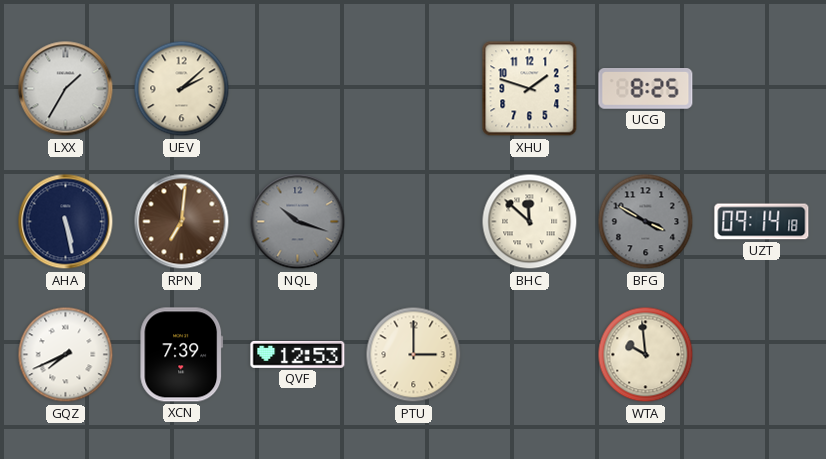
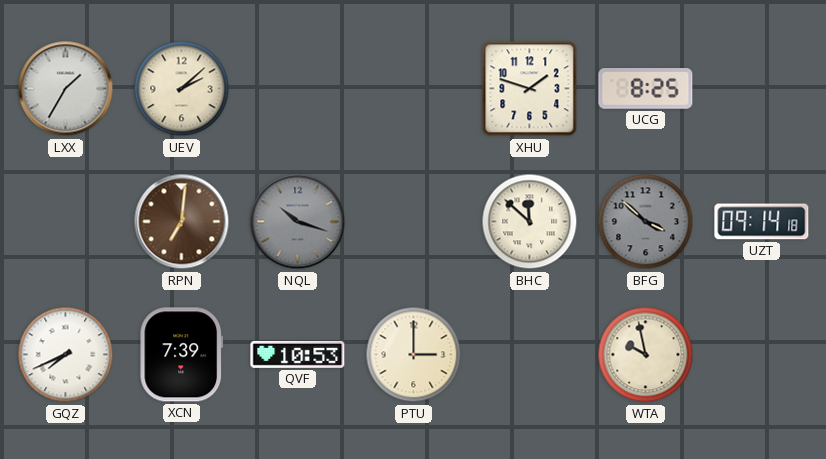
AHA: 5:28 -> none
BFG: 3:50 -> 3:52
QVF: 12:53 -> 10:53
WTA: 9:59 -> 9:58
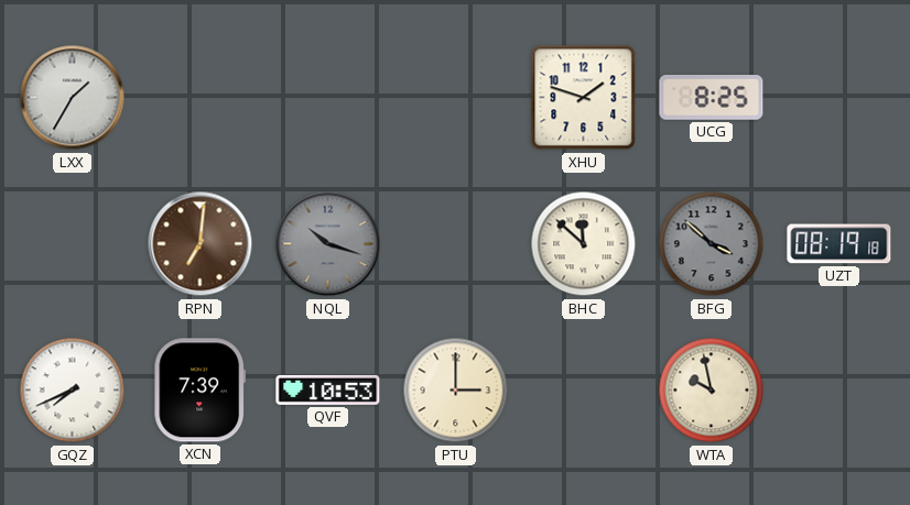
UEV: 2:08 -> none
UZT: 09:14 -> 08:19
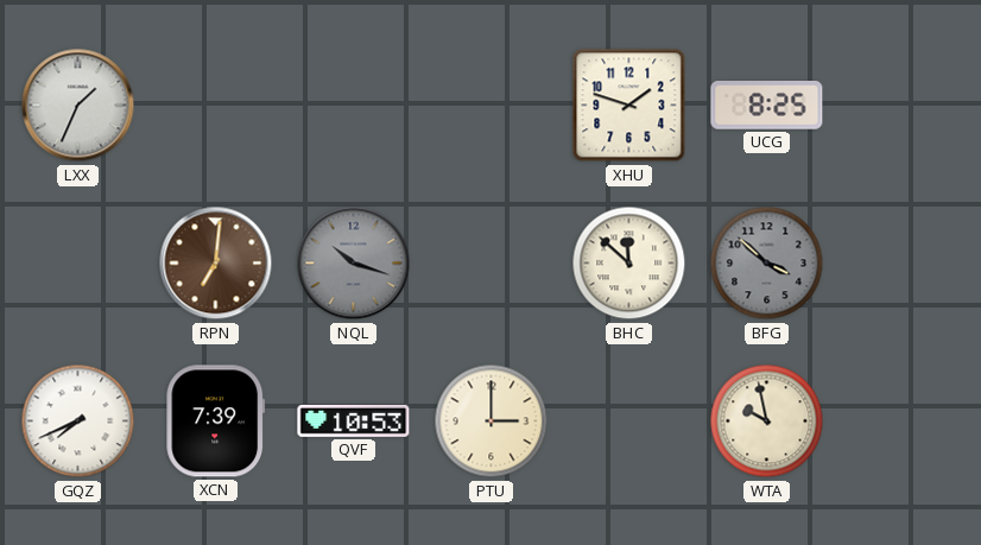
LXX: 1:35 -> 1:34
UZT: 08:19 -> none
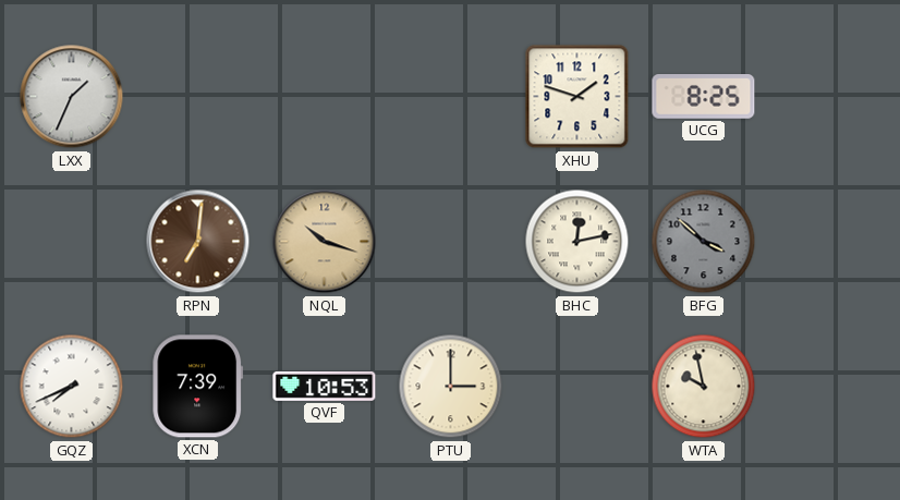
NQL dial: grey -> champagne
BHC: 11:52 -> 12:13
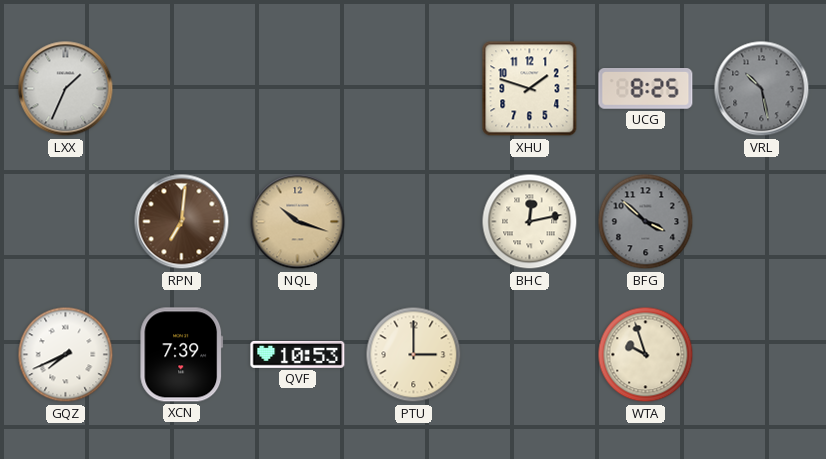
VRL: none -> 10:28
WTA: 9:58 -> 9:57
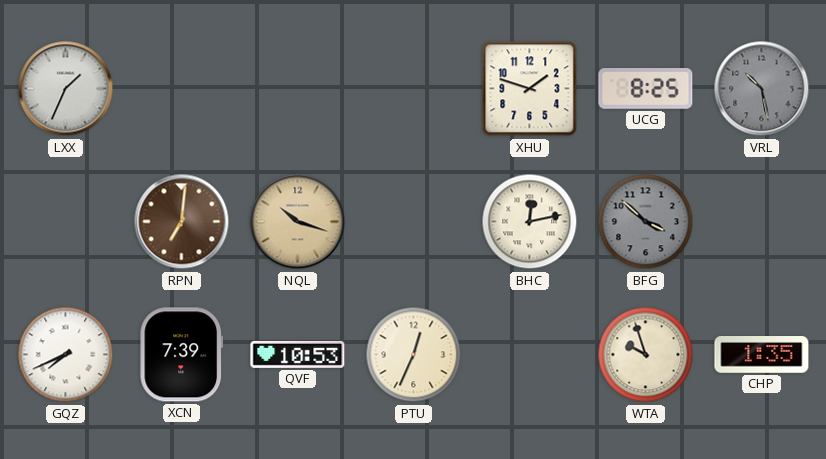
PTU: 3:00 -> 12:34
CHP: none -> 1:35
